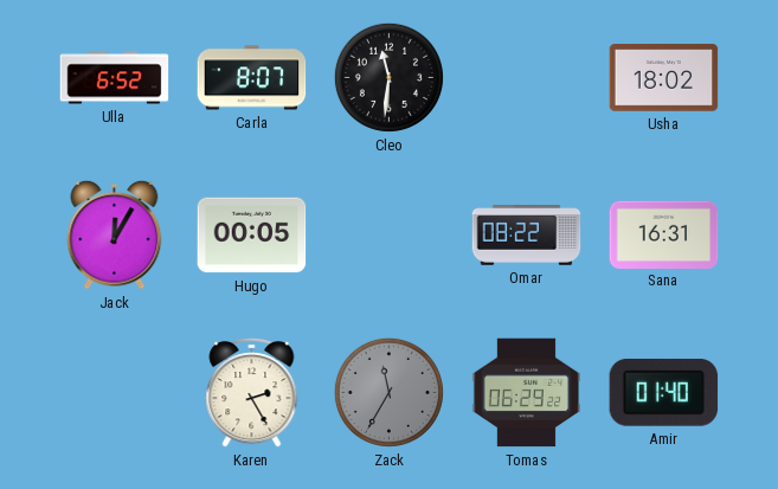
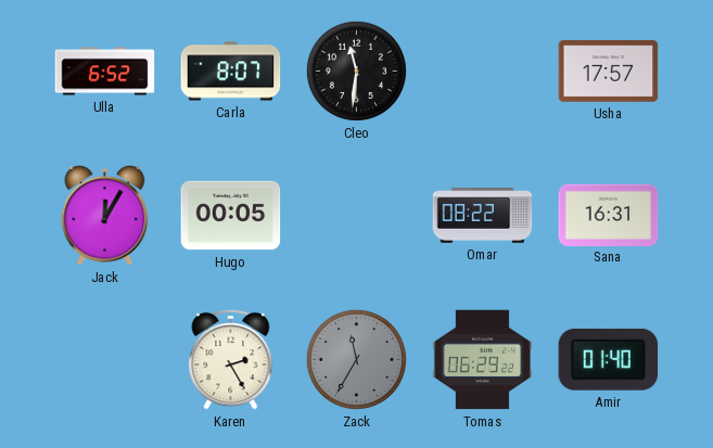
Usha: 18:02 -> 17:57
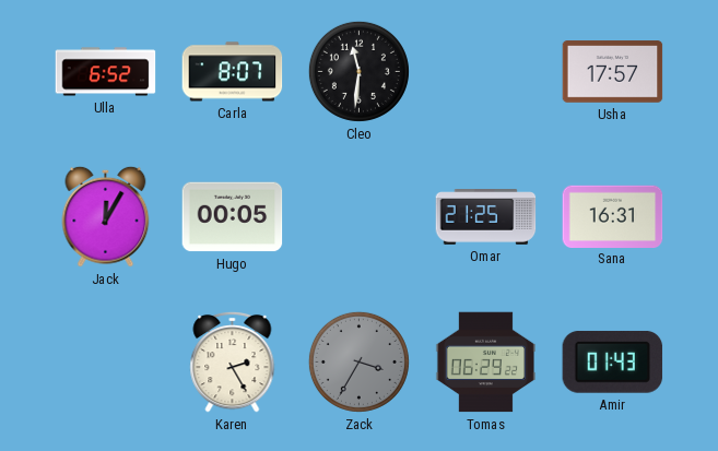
Omar: 08:22 -> 21:25
Zack: 11:35 -> 3:35
Amir: 01:40 -> 01:43
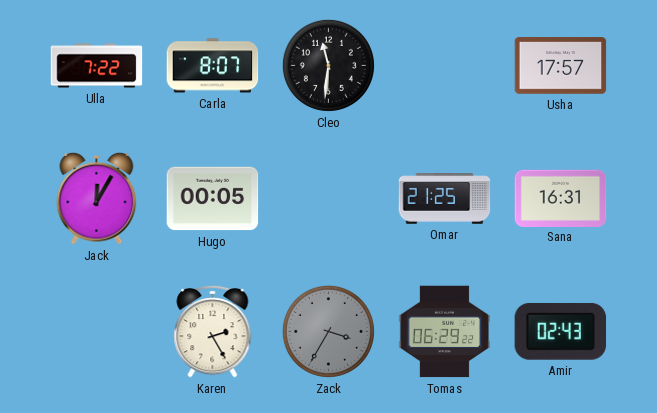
Ulla: 6:52 -> 7:22
Amir: 01:43 -> 02:43
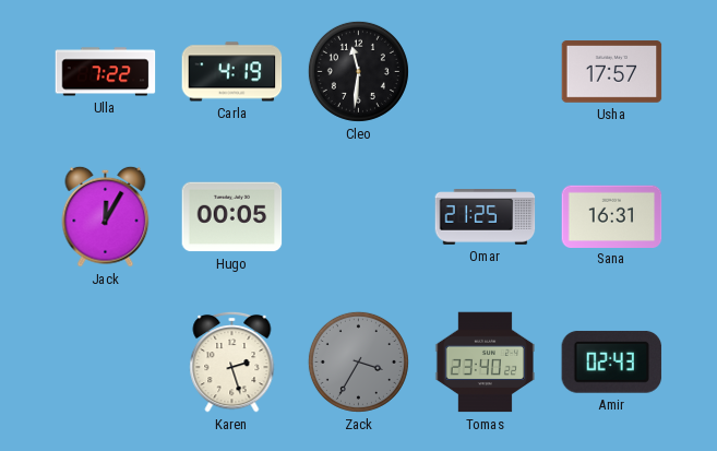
Carla: 8:07 -> 4:19
Karen: 2:25 -> 2:27
Tomas: 06:29 -> 23:40
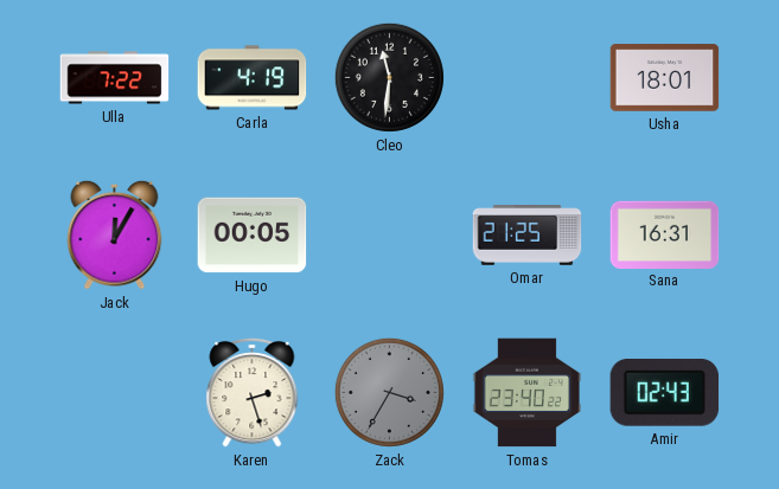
Usha: 17:57 -> 18:01
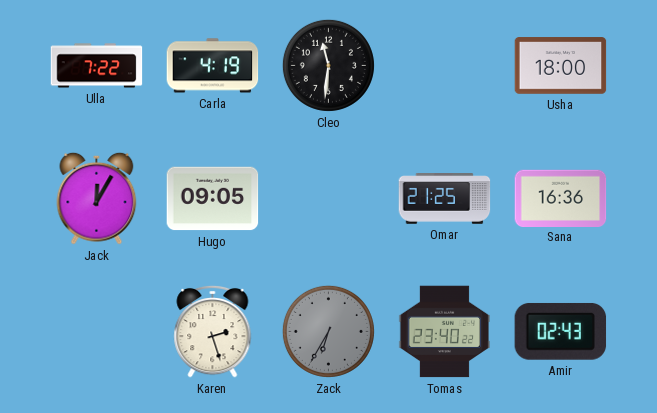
Usha: 18:01 -> 18:00
Hugo: 00:05 -> 09:05
Sana: 16:31 -> 16:36
Zack: 3:35 -> 6:35
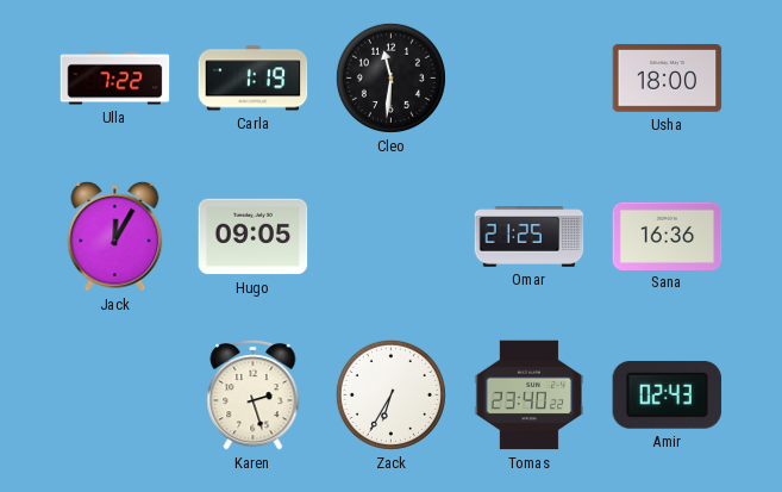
Carla: 4:19 -> 1:19
Zack dial: grey -> white
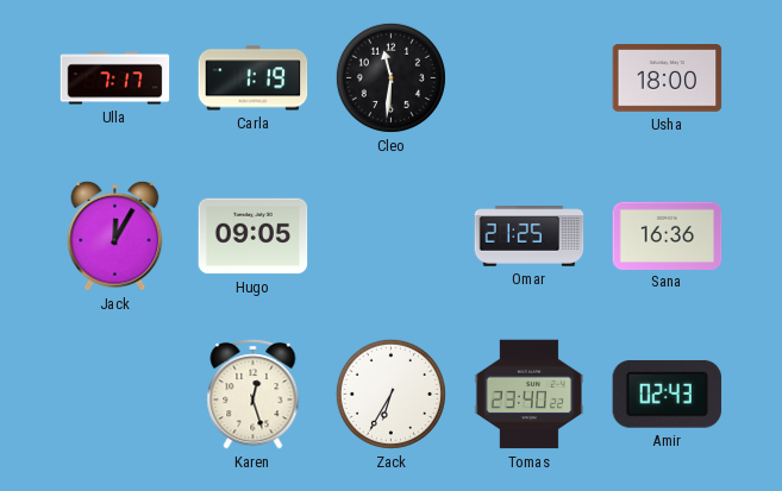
Ulla: 7:22 -> 7:17
Karen: 2:27 -> 12:27
